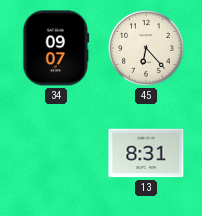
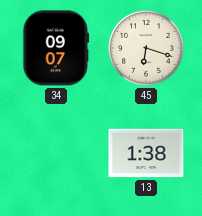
45: 6:23 -> 6:18
13: 8:31 -> 1:38
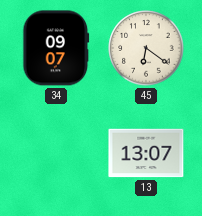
45: 6:18 -> 6:21
13: 1:38 -> 13:07
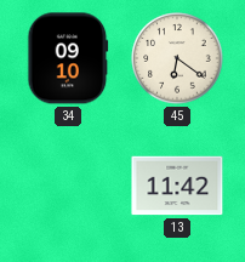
34: 09:07 -> 09:10
13: 13:07 -> 11:42
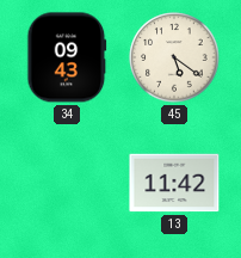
34: 09:10 -> 09:43
45: 6:21 -> 5:21
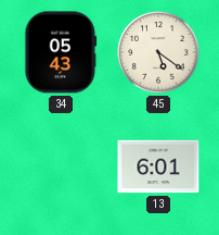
34: 09:43 -> 05:43
13: 11:42 -> 6:01
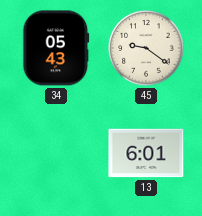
45: 5:21 -> 9:21
